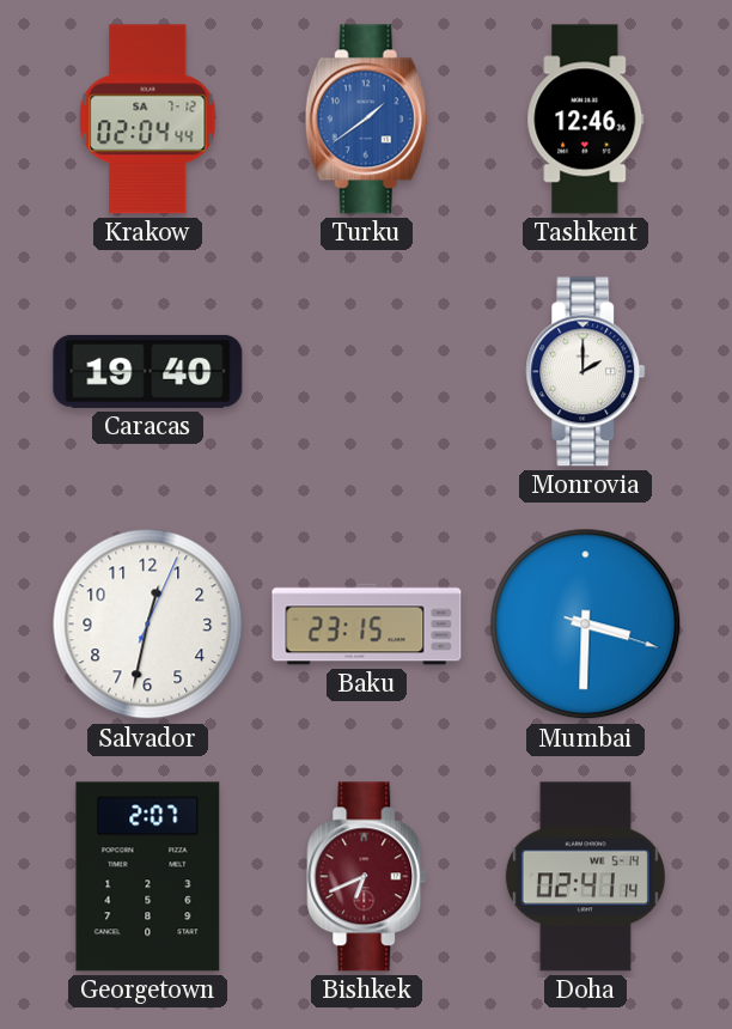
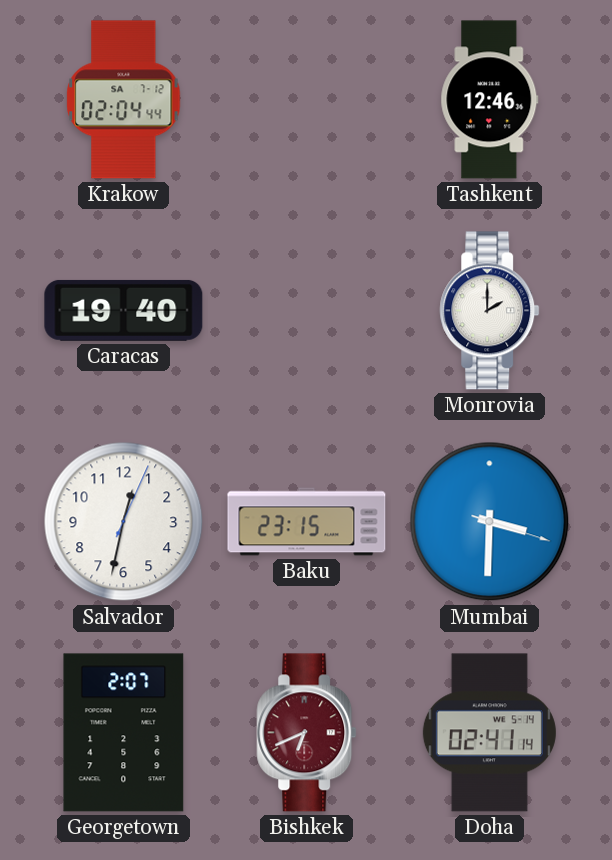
Turku: 1:39 -> none
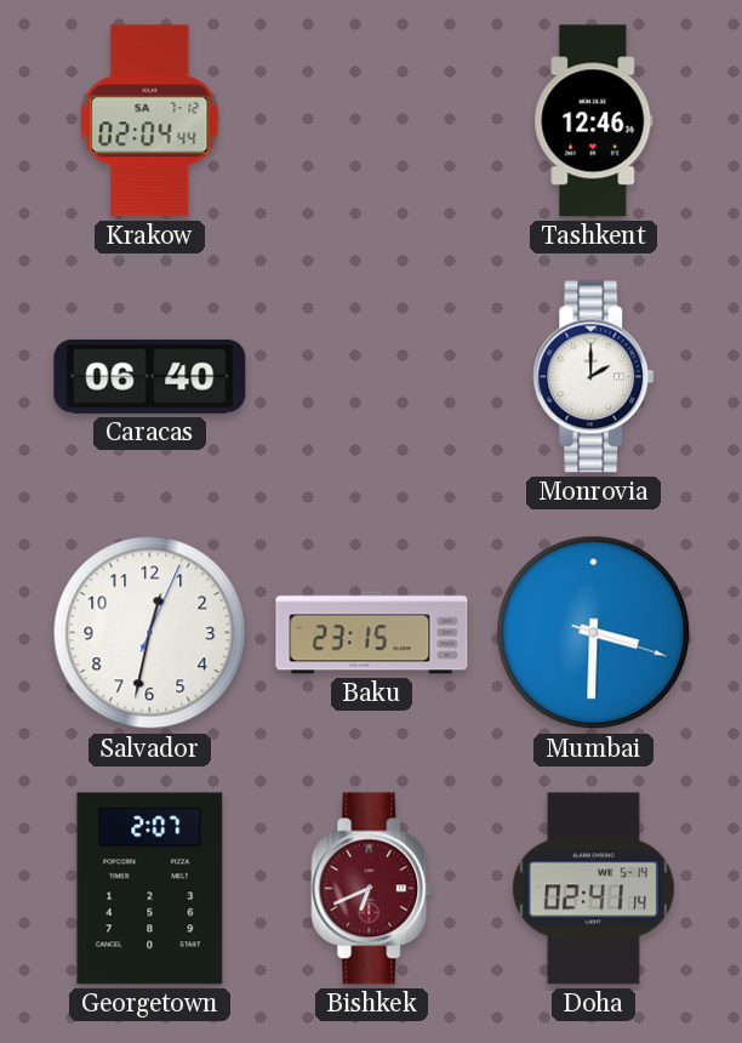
Caracas: 19:40 -> 06:40
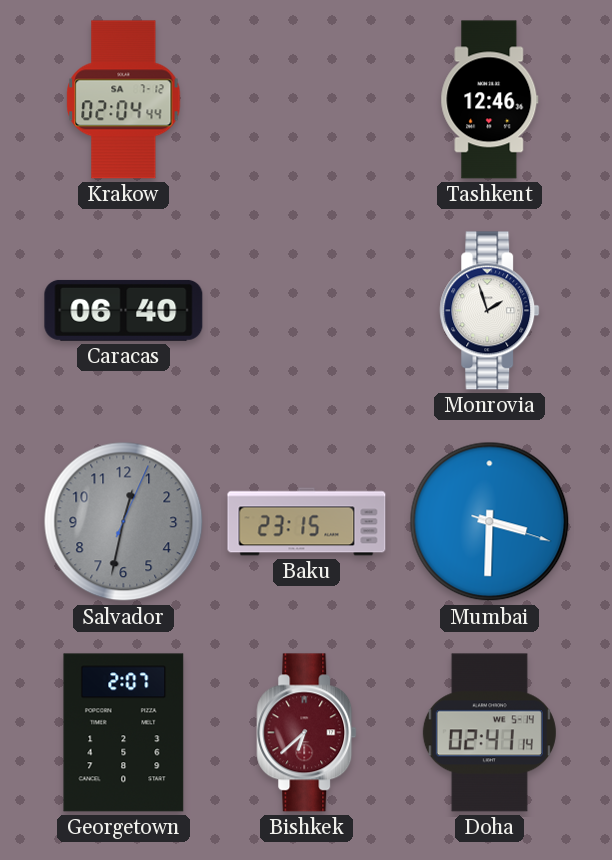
Monrovia: 2:00 -> 1:57
Salvador dial: white -> grey
Bishkek: 6:41 -> 6:38
